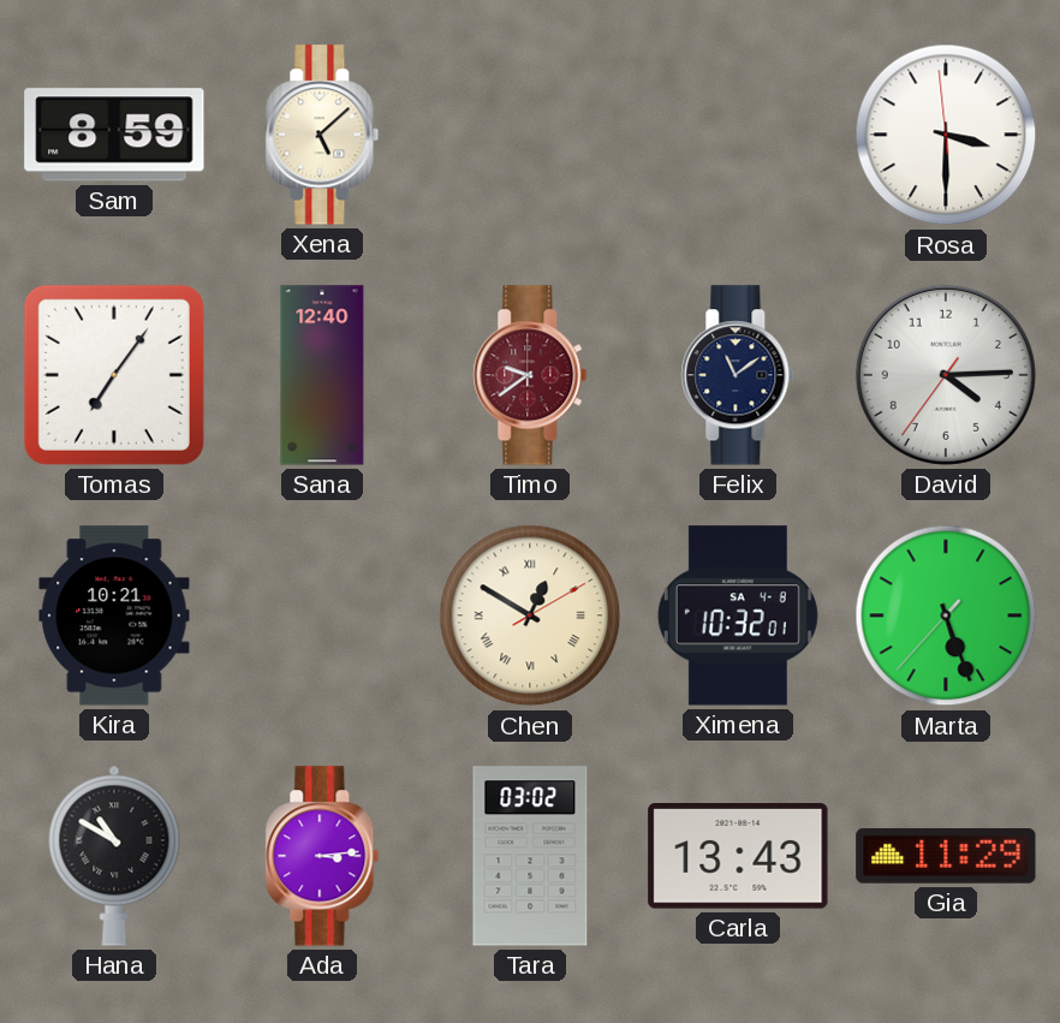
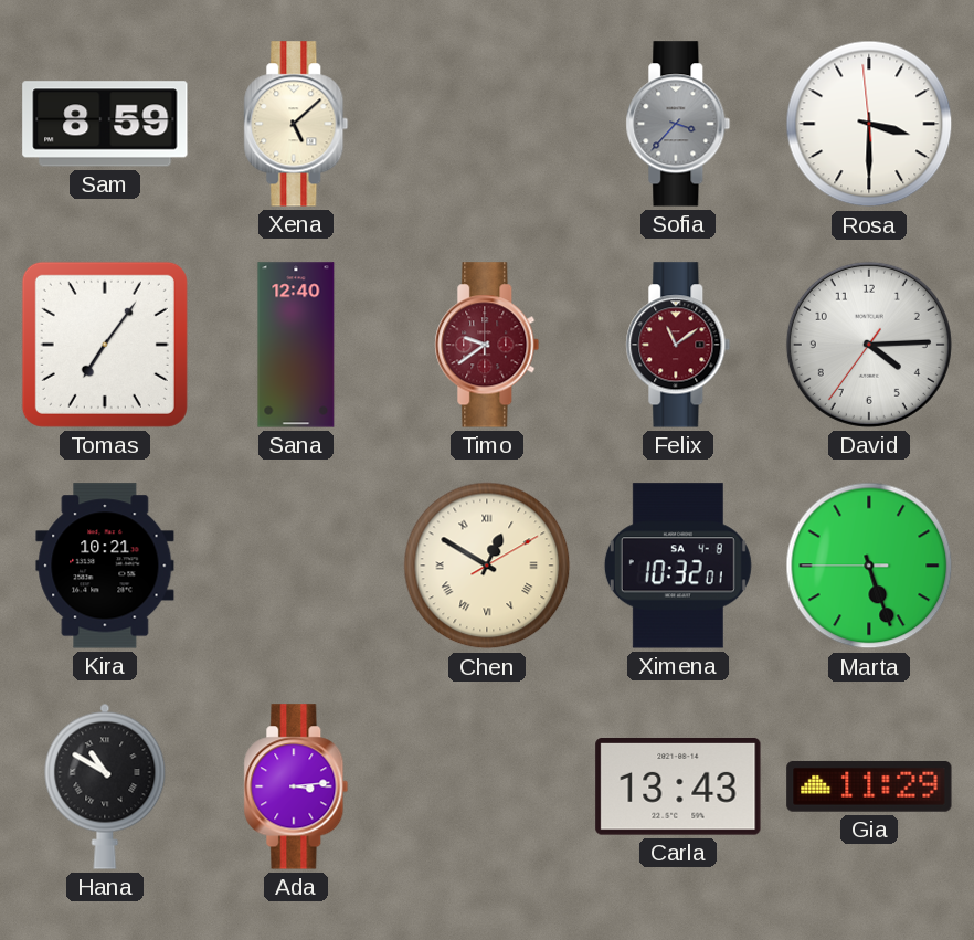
Sofia: none -> 3:37
Felix dial: navy -> burgundy
Marta: 5:26:37 -> 5:26:45
Tara: 03:02 -> none
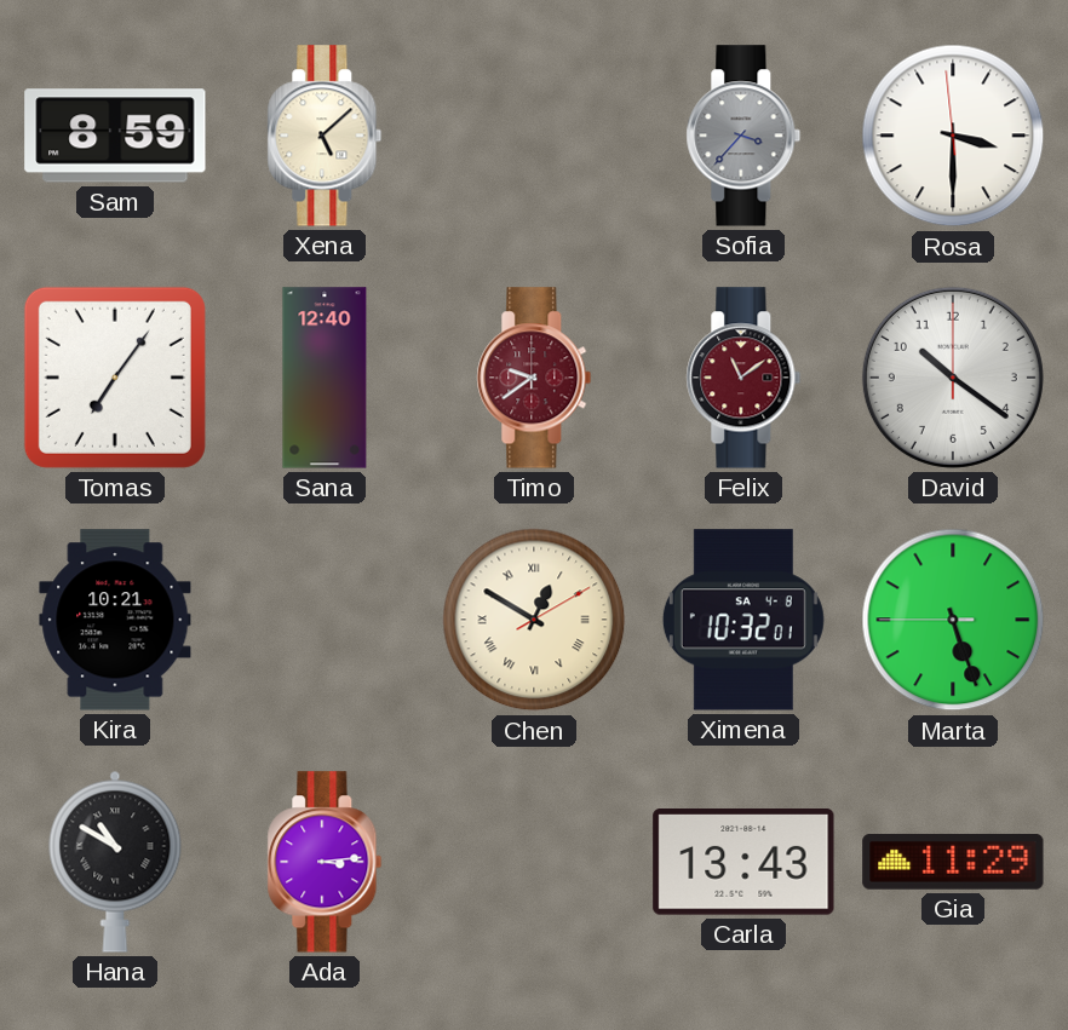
David: 4:14 -> 10:21
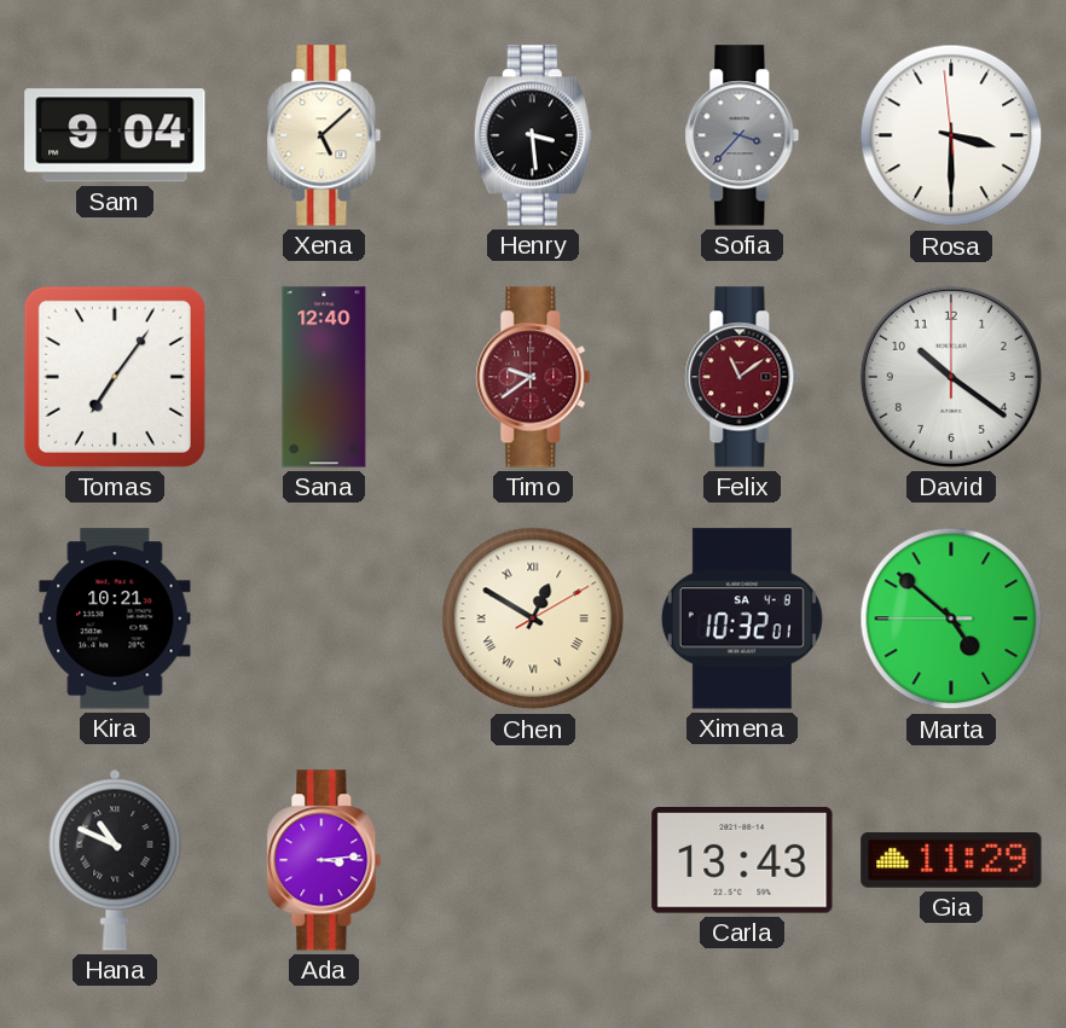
Sam: 8:59 -> 9:04
Henry: none -> 3:29
Marta: 5:26 -> 4:51
Hana: 10:50 -> 10:49
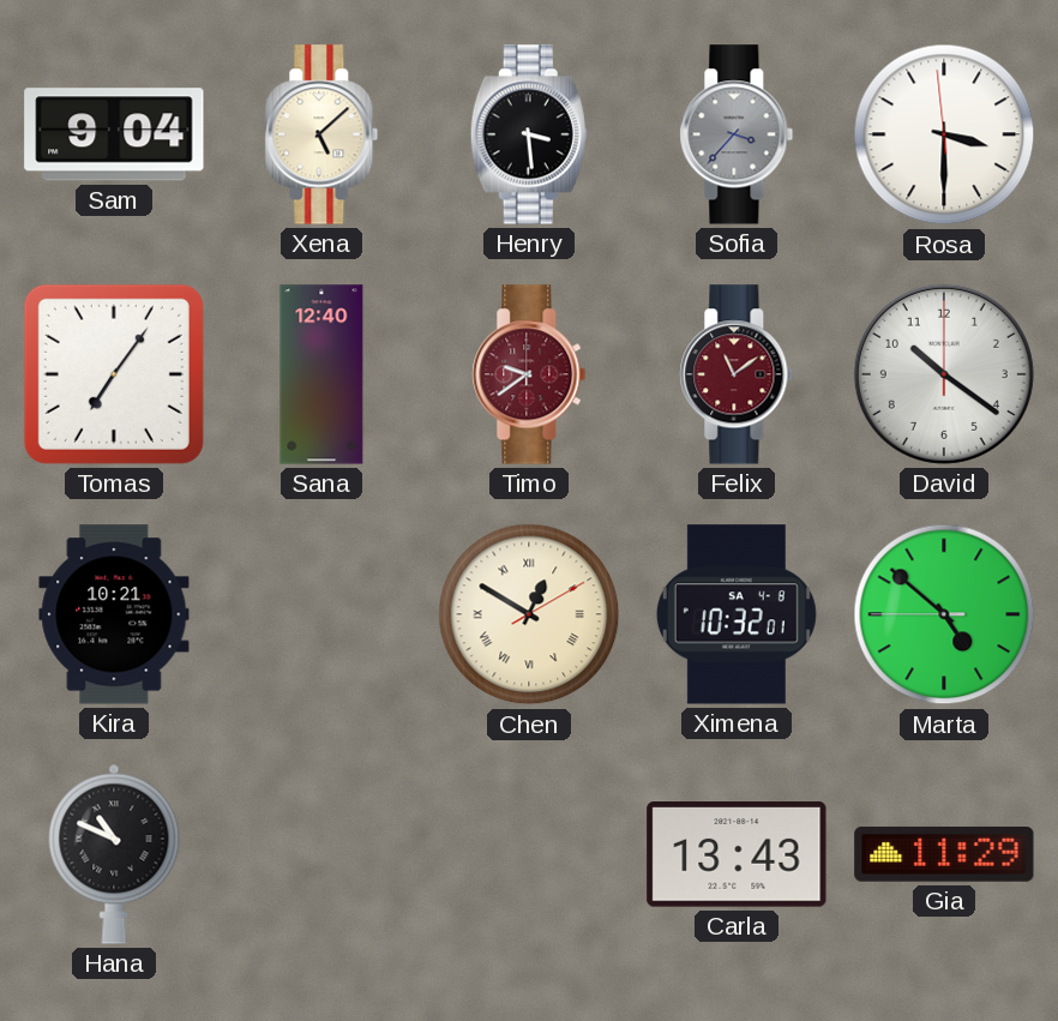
Ada: 3:14 -> none
